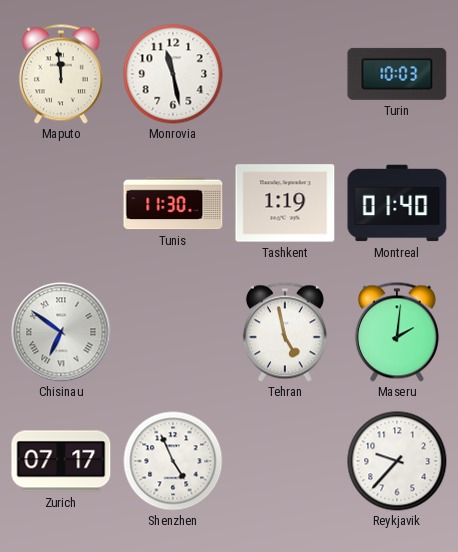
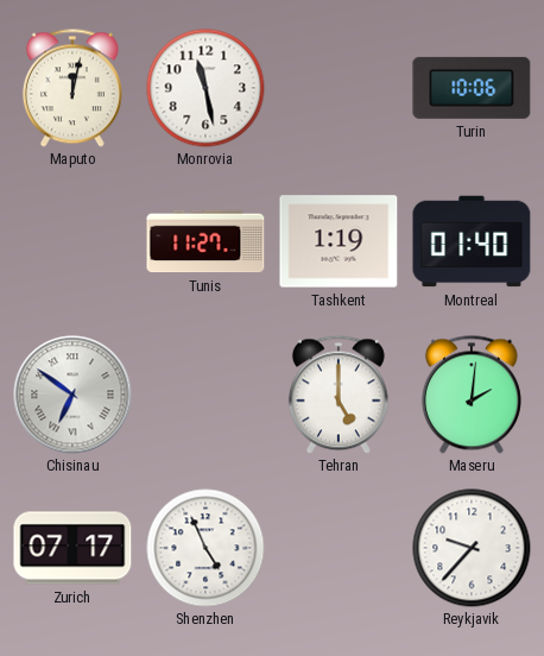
Maputo: 11:59 -> 12:02
Turin: 10:03 -> 10:06
Tunis: 11:30 -> 11:27
Tehran: 4:58 -> 5:00
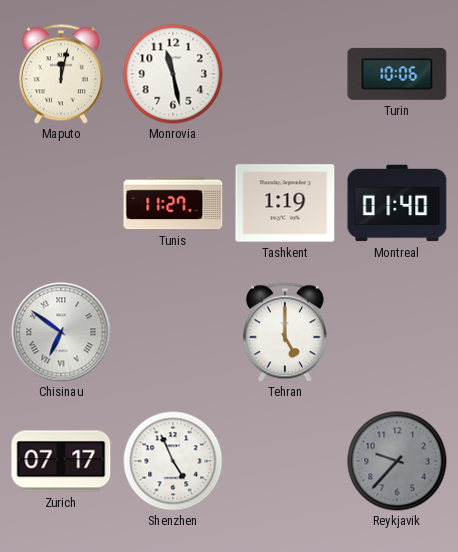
Maseru: 2:01 -> none
Reykjavik dial: white -> grey
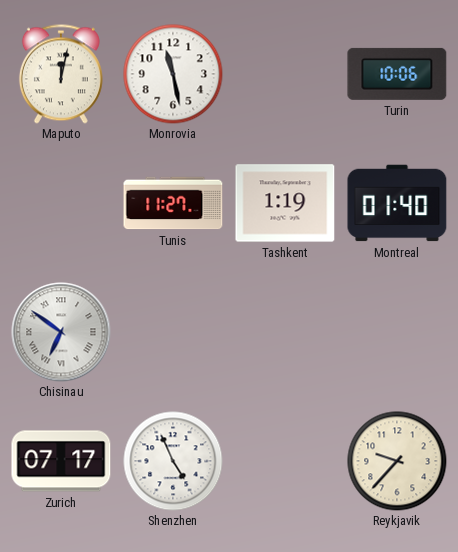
Tehran: 5:00 -> none
Reykjavik dial: grey -> cream
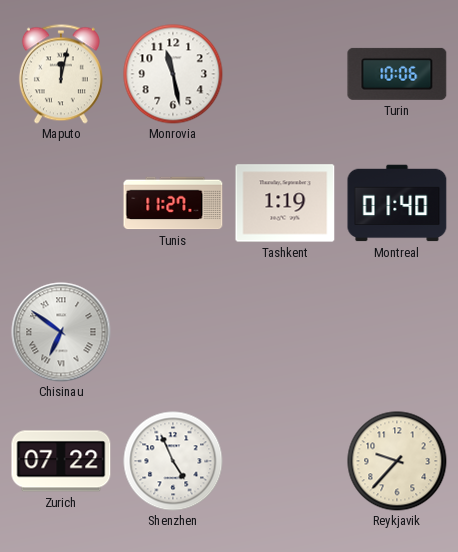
Zurich: 07:17 -> 07:22
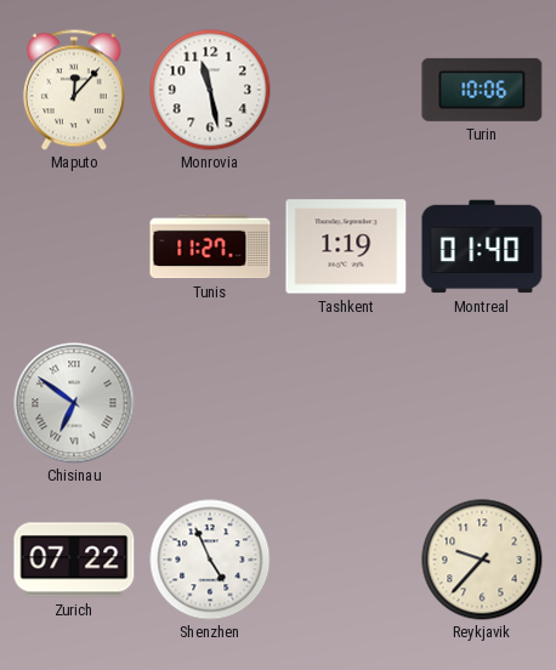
Maputo: 12:02 -> 12:07
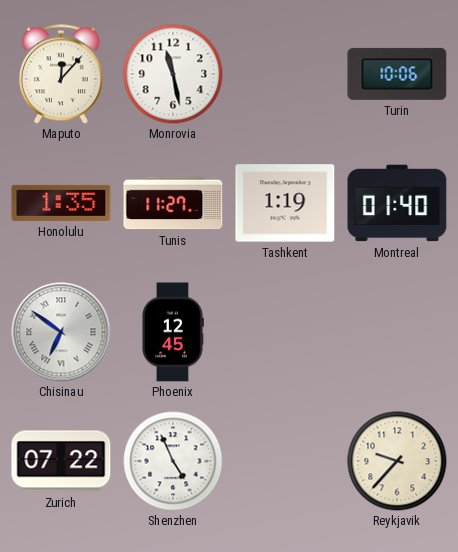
Honolulu: none -> 1:35
Phoenix: none -> 12:45
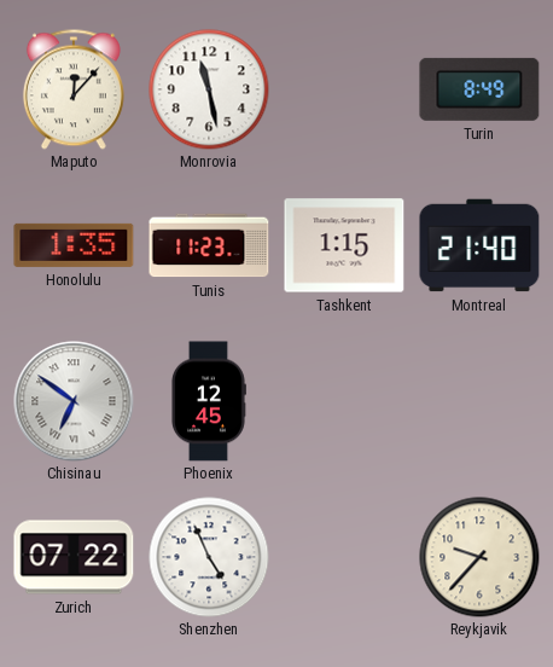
Turin: 10:06 -> 8:49
Tunis: 11:27 -> 11:23
Tashkent: 1:19 -> 1:15
Montreal: 01:40 -> 21:40
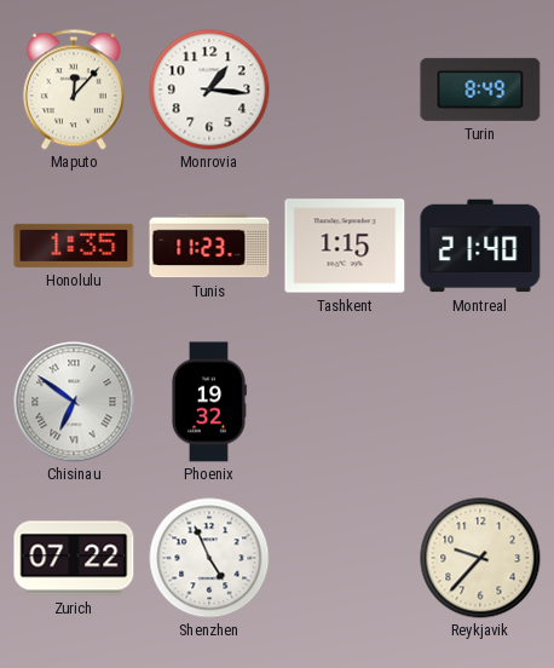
Monrovia: 11:28 -> 1:16
Phoenix: 12:45 -> 19:32
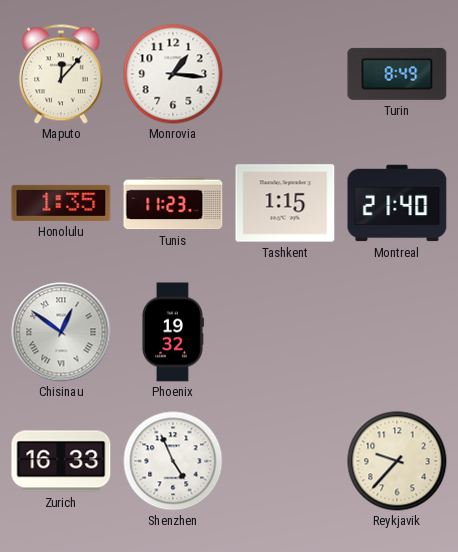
Chisinau: 6:51 -> 12:51
Zurich: 07:22 -> 16:33
